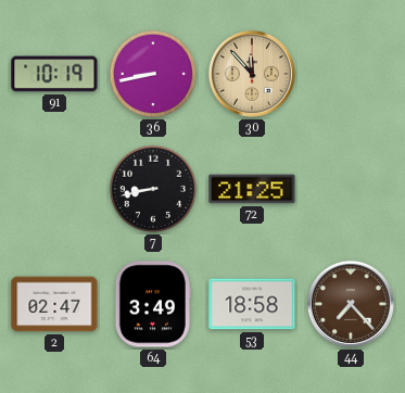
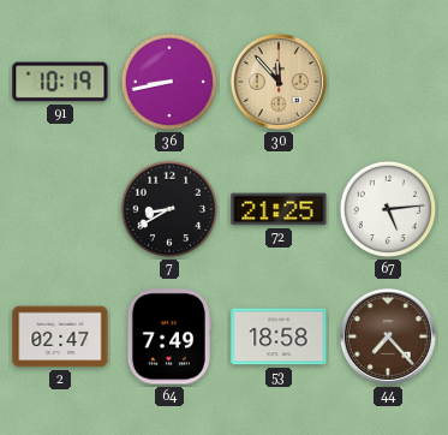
7: 8:43 -> 8:40
67: none -> 5:14
64: 3:49 -> 7:49
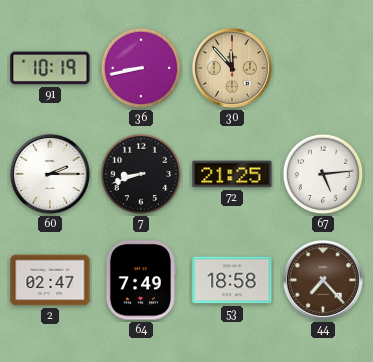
60: none -> 2:15
7: 8:40 -> 8:42
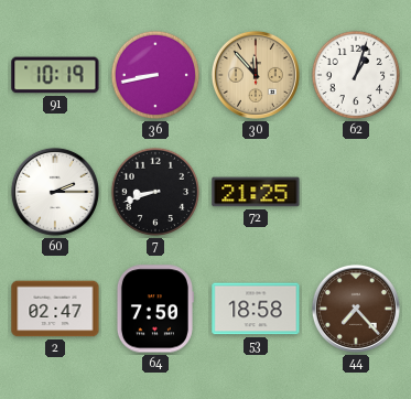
62: none -> 1:03
67: 5:14 -> none
64: 7:49 -> 7:50
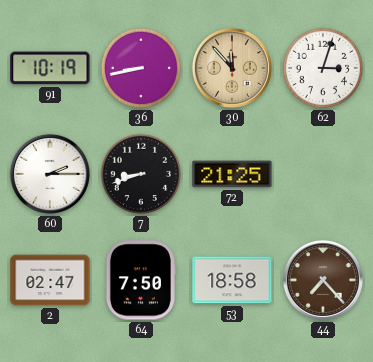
62: 1:03 -> 3:03
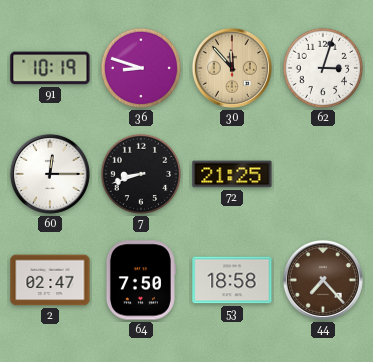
36: 8:43 -> 8:48
60: 2:15 -> 12:15
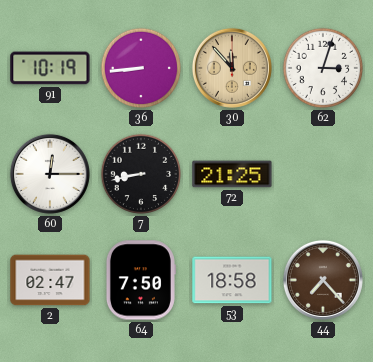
36: 8:48 -> 8:44
7: 8:42 -> 8:43
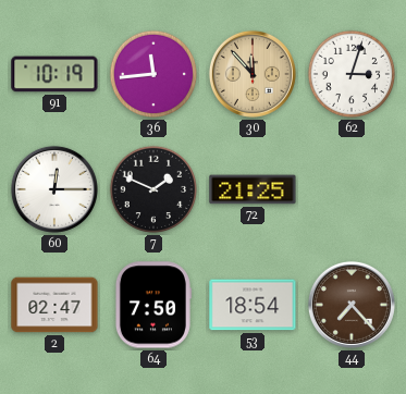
36: 8:44 -> 11:44
7: 8:43 -> 1:49
53: 18:58 -> 18:54
